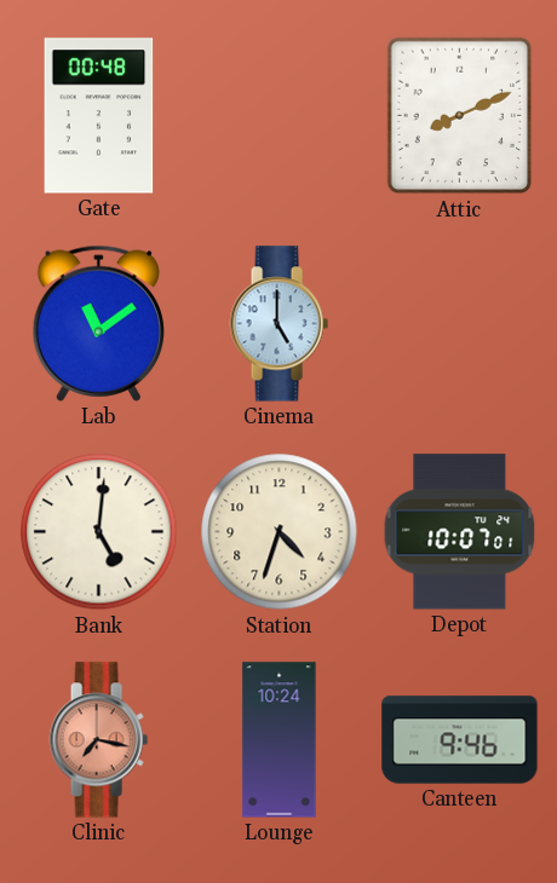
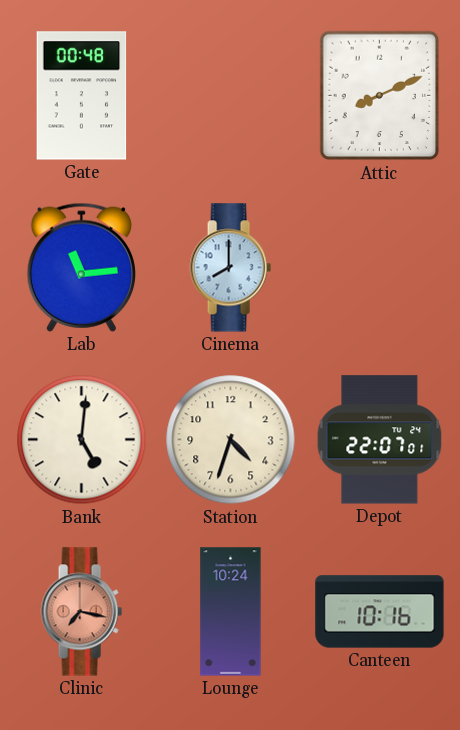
Lab: 11:09 -> 11:14
Cinema: 5:00 -> 8:00
Depot: 10:07 -> 22:07
Canteen: 9:46 -> 10:16
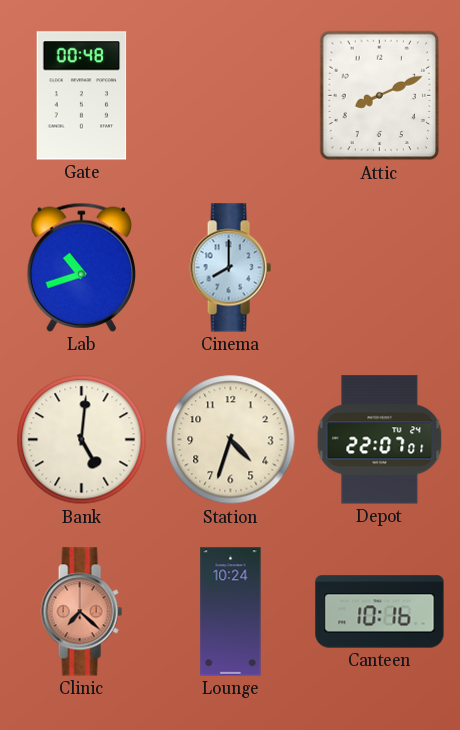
Lab: 11:14 -> 10:42
Clinic: 7:17 -> 7:22
